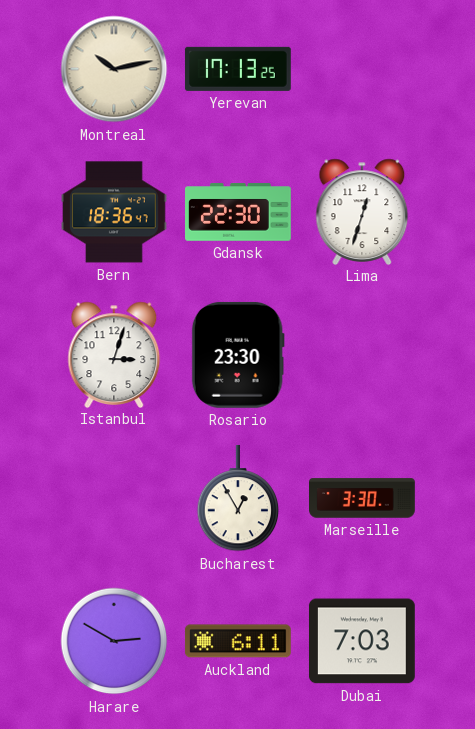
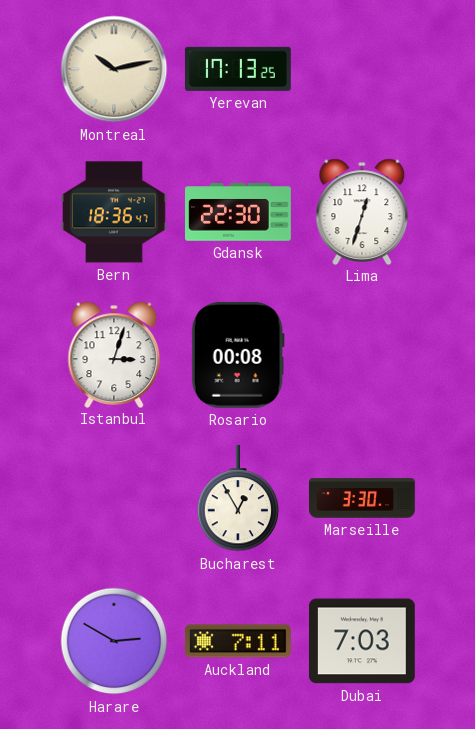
Rosario: 23:30 -> 00:08
Auckland: 6:11 -> 7:11
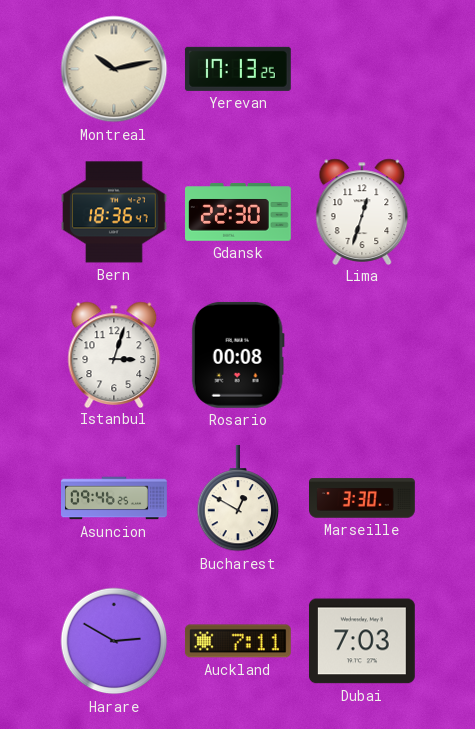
Asuncion: none -> 09:46
Bucharest: 12:55 -> 12:50
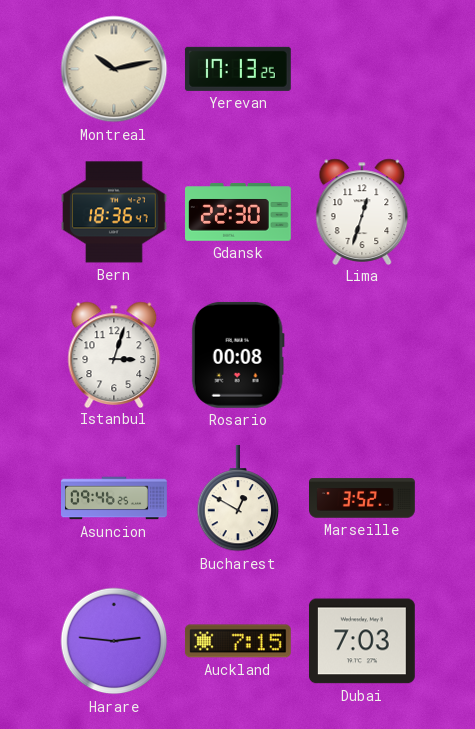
Marseille: 3:30 -> 3:52
Harare: 2:50 -> 2:46
Auckland: 7:11 -> 7:15
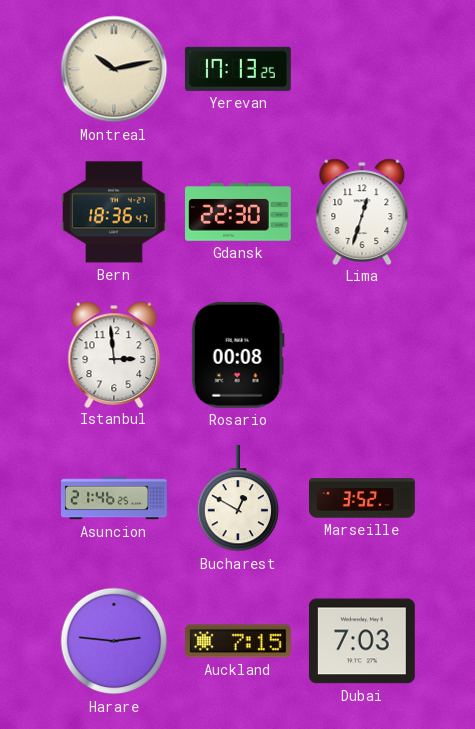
Istanbul: 3:03 -> 2:59
Asuncion: 09:46 -> 21:46
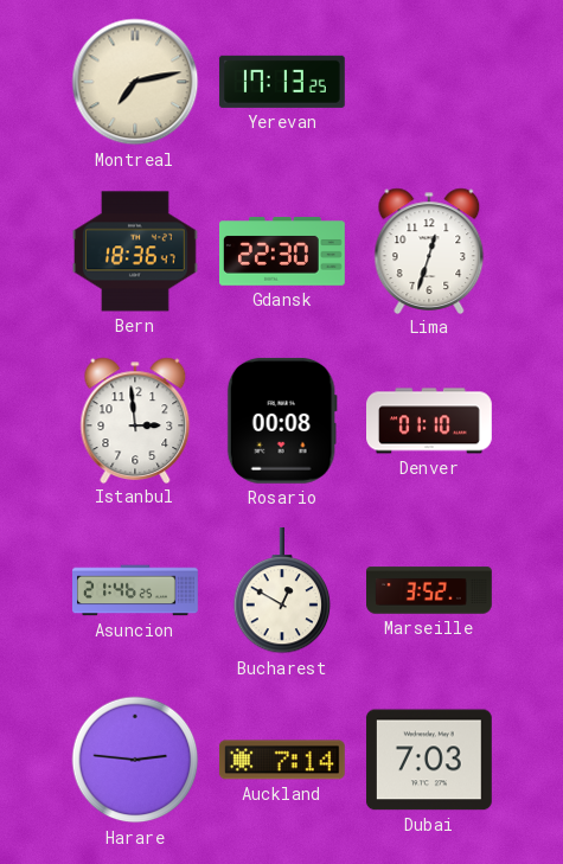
Montreal: 10:13 -> 7:13
Denver: none -> 01:10
Auckland: 7:15 -> 7:14
